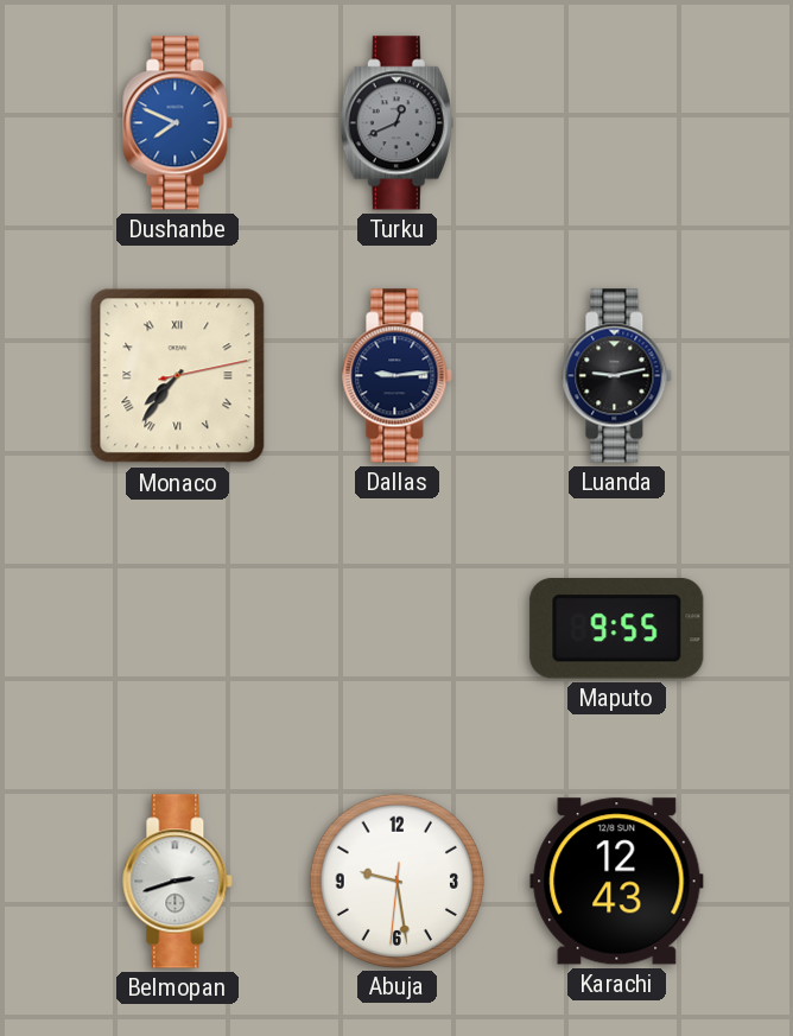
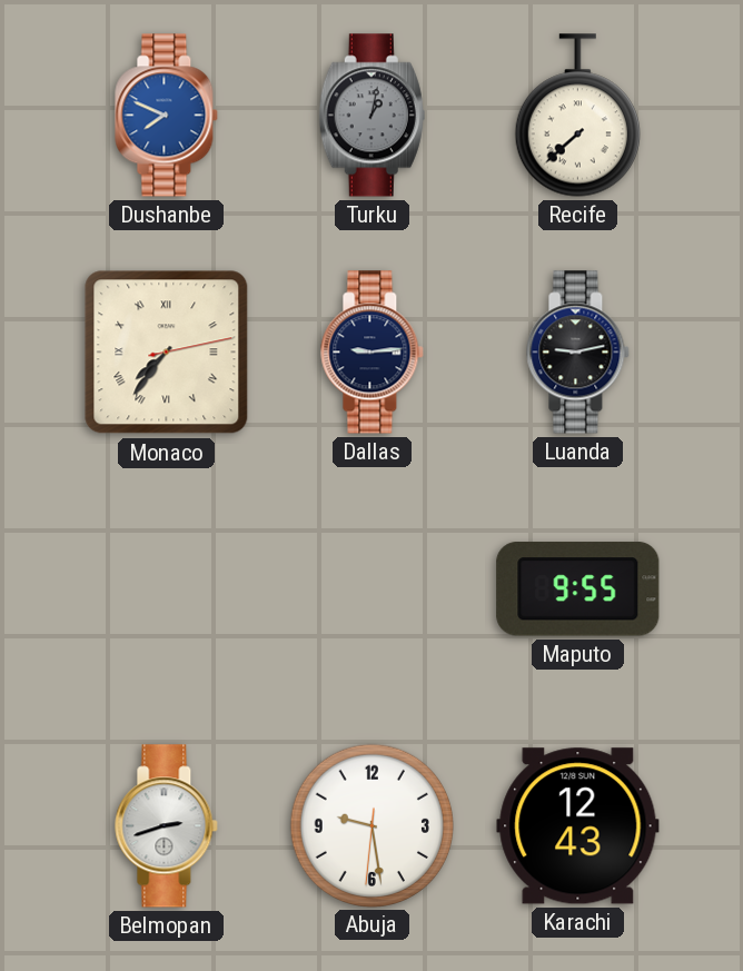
Turku: 12:41 -> 1:02
Recife: none -> 7:38
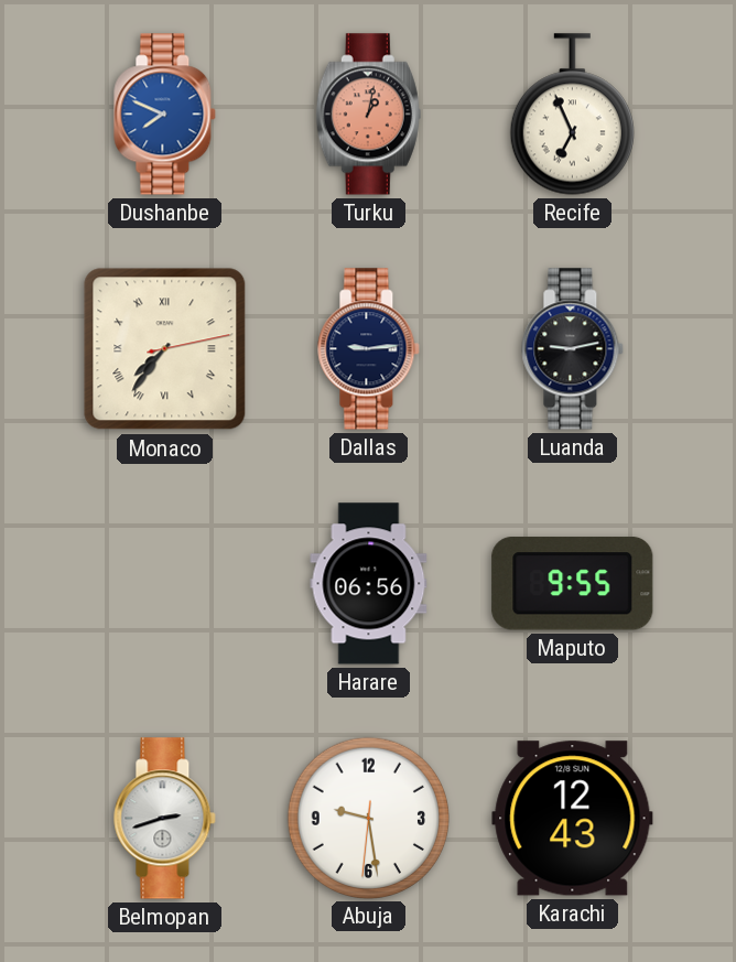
Turku dial: grey -> salmon
Recife: 7:38 -> 6:56
Harare: none -> 06:56
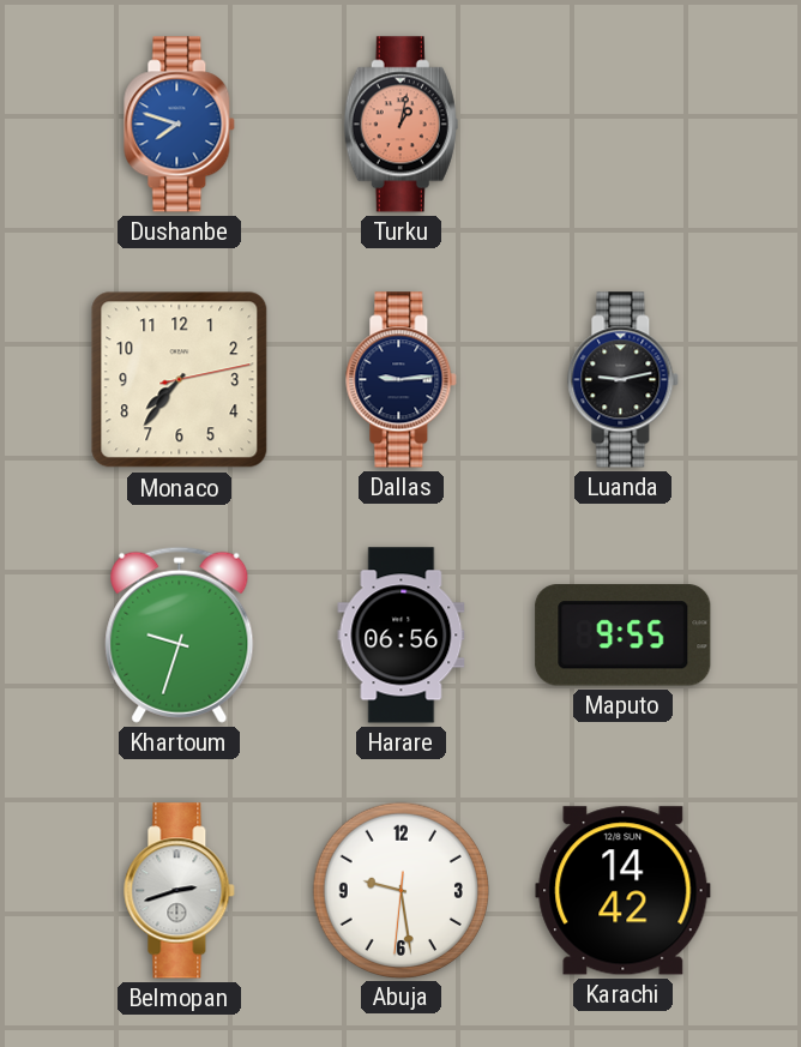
Dushanbe: 7:49 -> 7:48
Recife: 6:56 -> none
Monaco numerals: Roman -> Arabic
Khartoum: none -> 9:33
Karachi: 12:43 -> 14:42
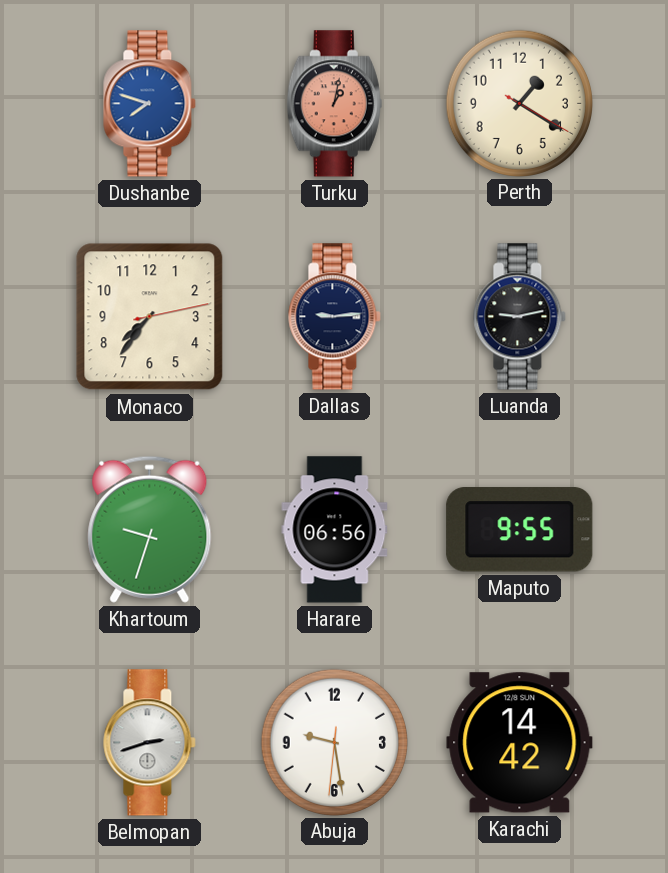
Perth: none -> 1:20
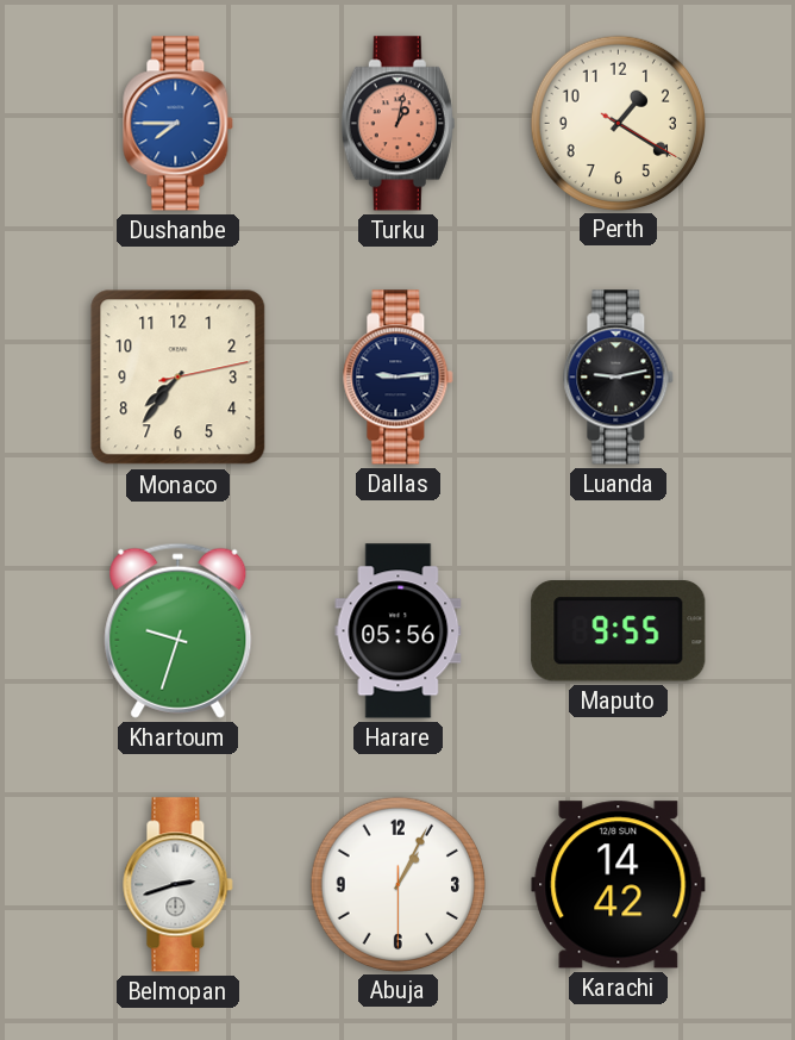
Dushanbe: 7:48 -> 7:45
Harare: 06:56 -> 05:56
Abuja: 9:28 -> 1:04
